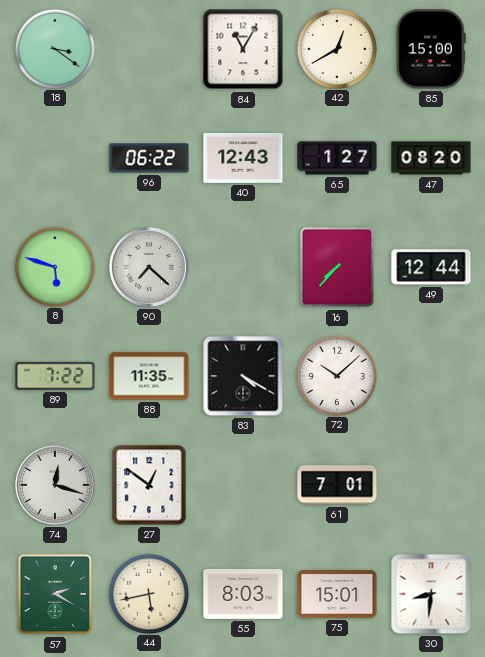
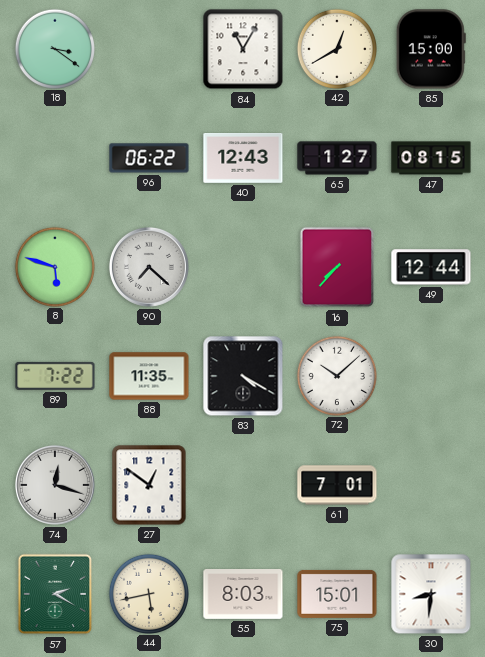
47: 08:20 -> 08:15
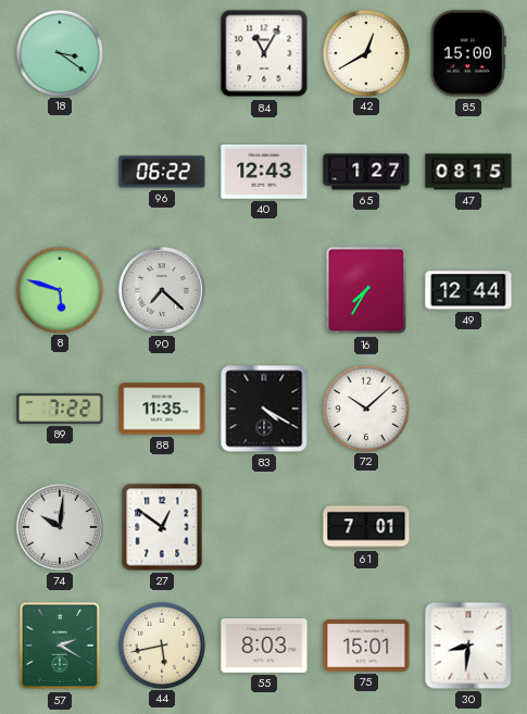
16: 7:37 -> 7:35
74: 12:18 -> 10:01
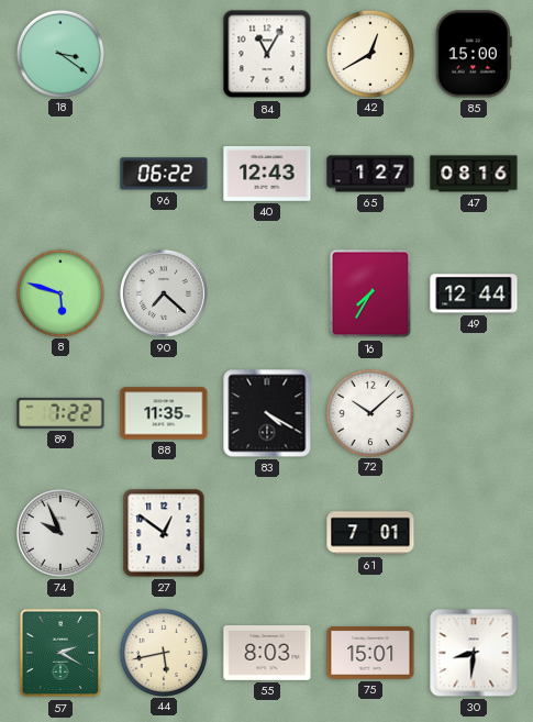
47: 08:15 -> 08:16
74: 10:01 -> 9:56
